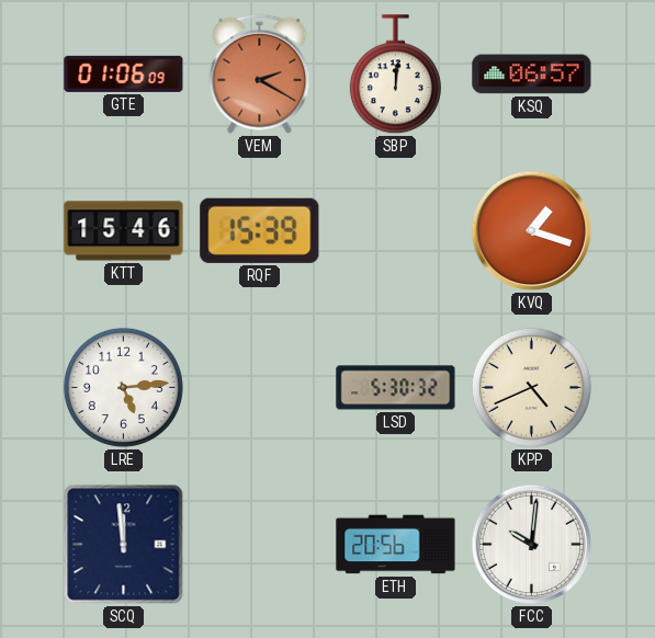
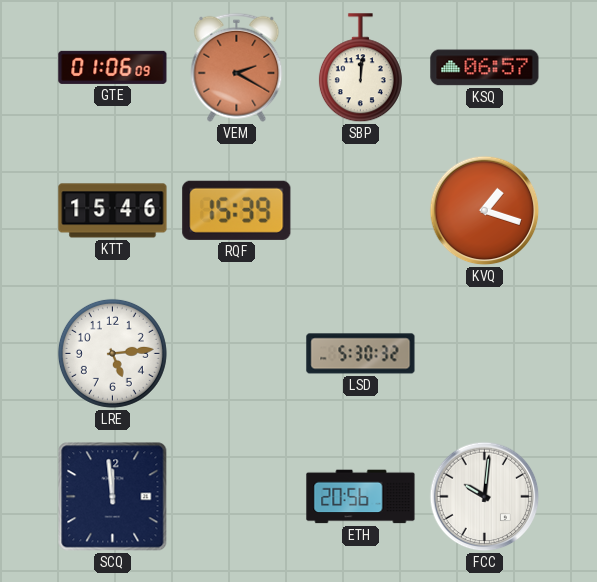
KPP: 4:41 -> none
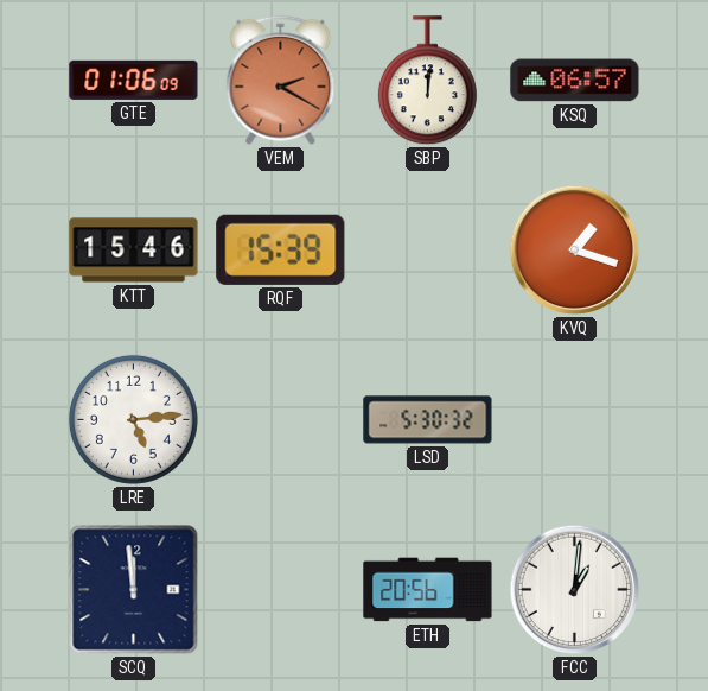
FCC: 10:01 -> 1:01
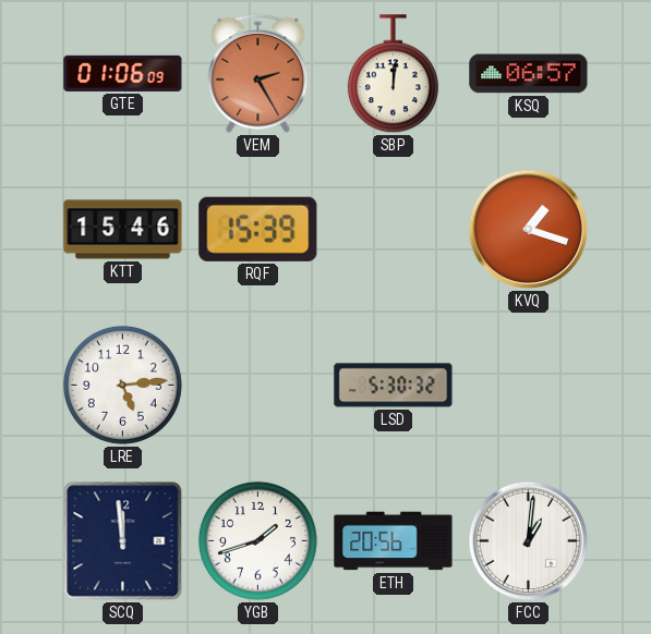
VEM: 2:20 -> 2:25
YGB: none -> 1:42
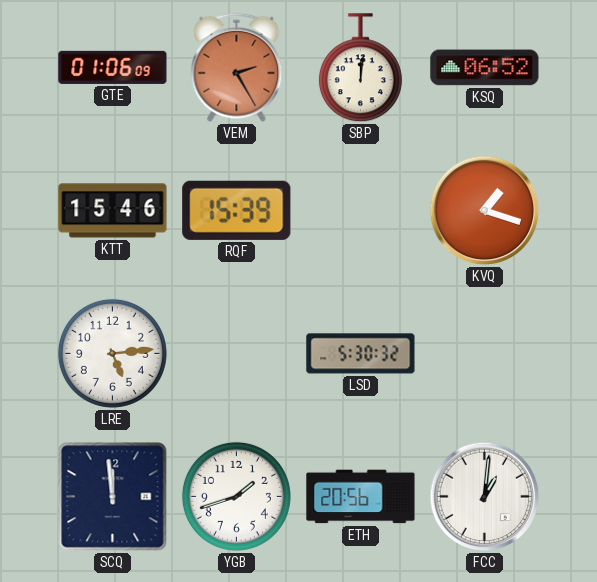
KSQ: 06:57 -> 06:52
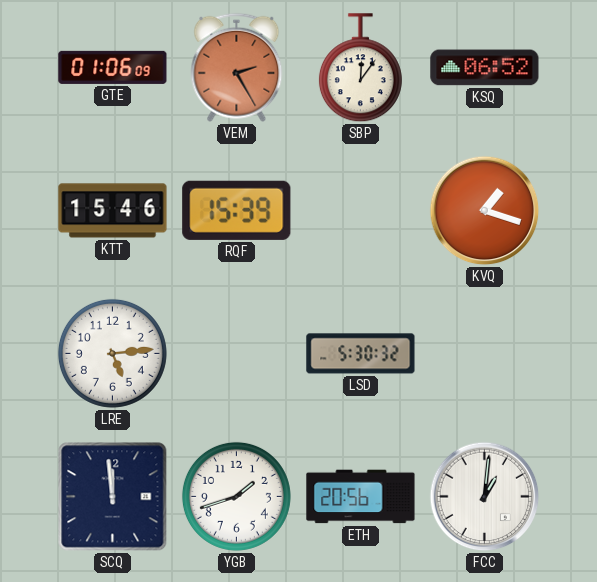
SBP: 12:01 -> 12:06
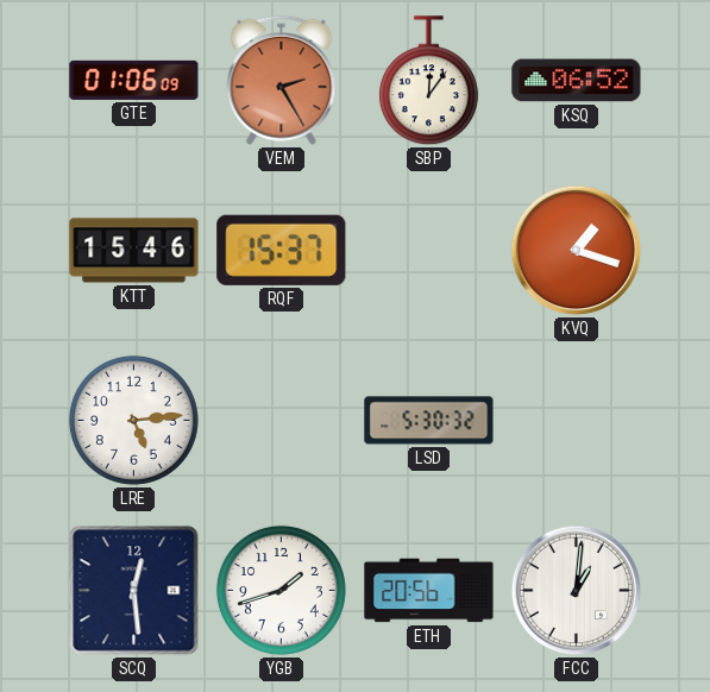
RQF: 15:39 -> 15:37
SCQ: 11:59 -> 12:29
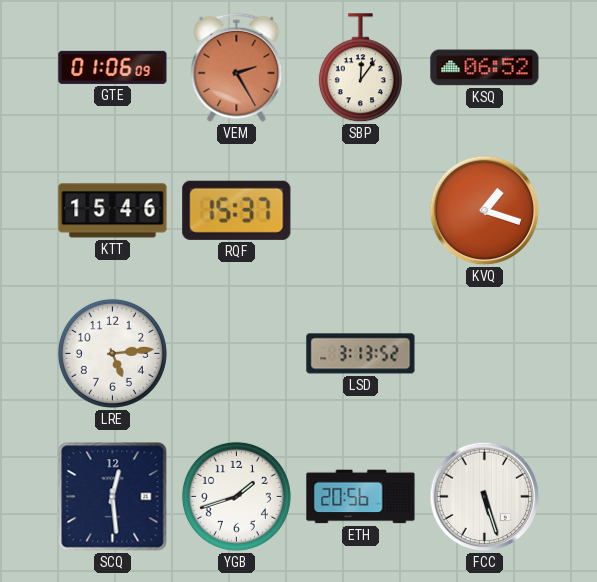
LSD: 5:30 -> 3:13
FCC: 1:01 -> 5:27
